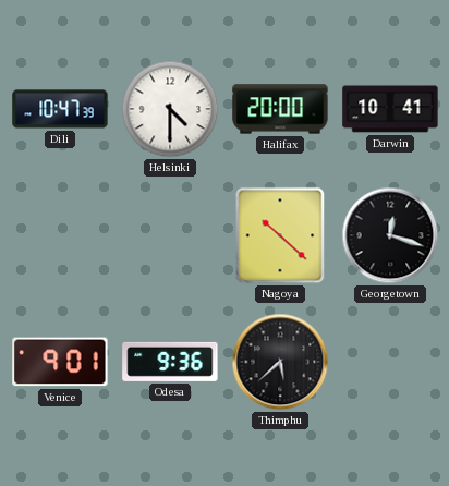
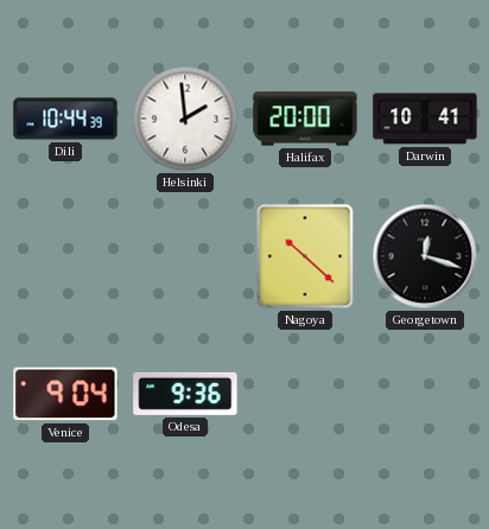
Dili: 10:47 -> 10:44
Helsinki: 4:30 -> 1:59
Venice: 9:01 -> 9:04
Thimphu: 5:38 -> none
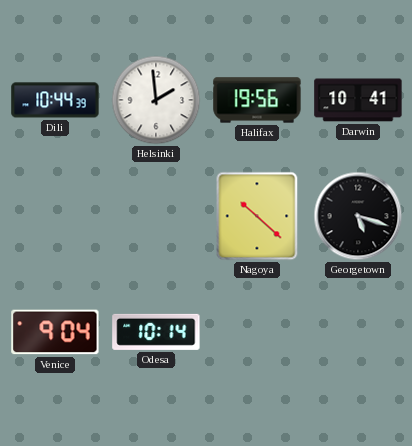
Halifax: 20:00 -> 19:56
Georgetown: 12:18 -> 5:18
Odesa: 9:36 -> 10:14
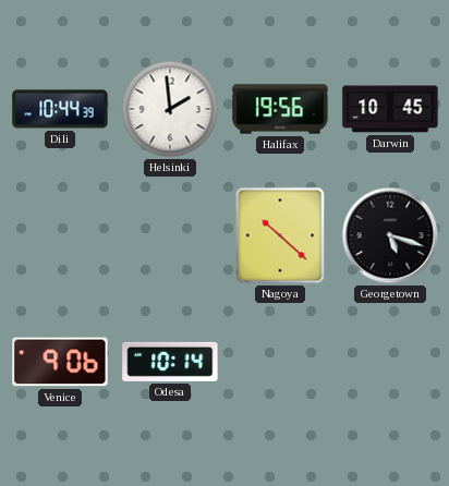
Darwin: 10:41 -> 10:45
Venice: 9:04 -> 9:06
